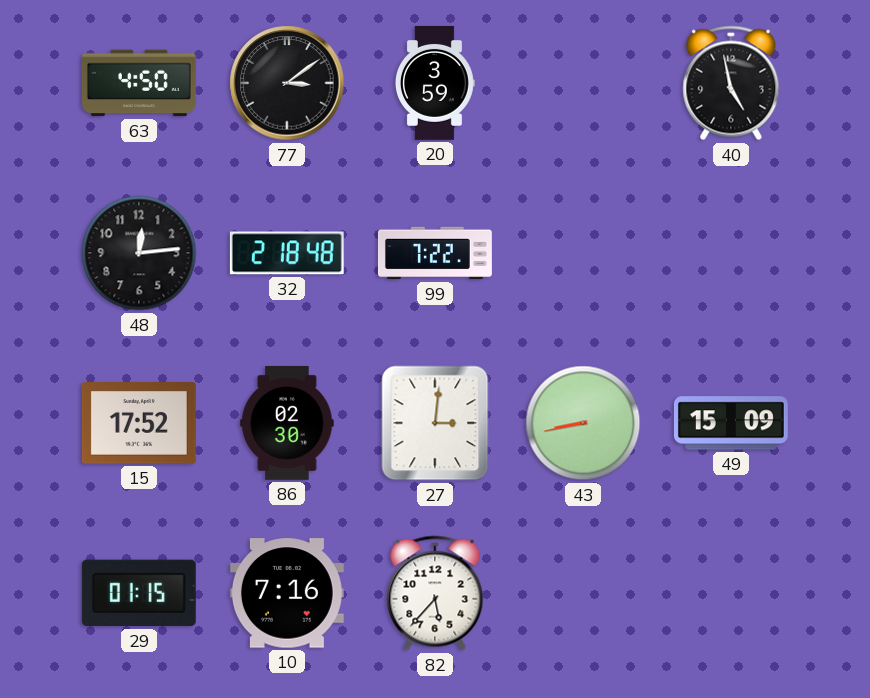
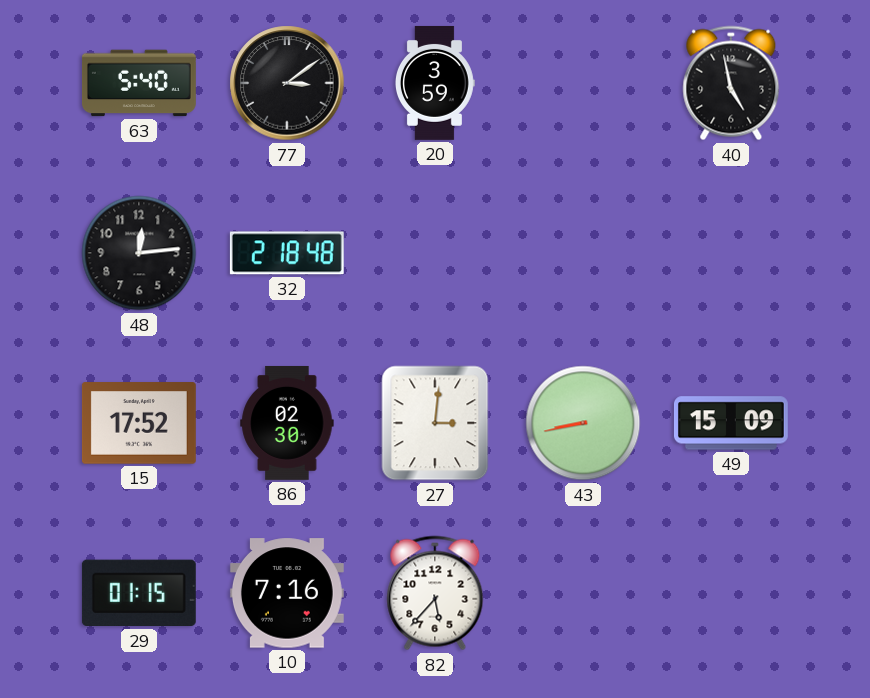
63: 4:50 -> 5:40
99: 7:22 -> none
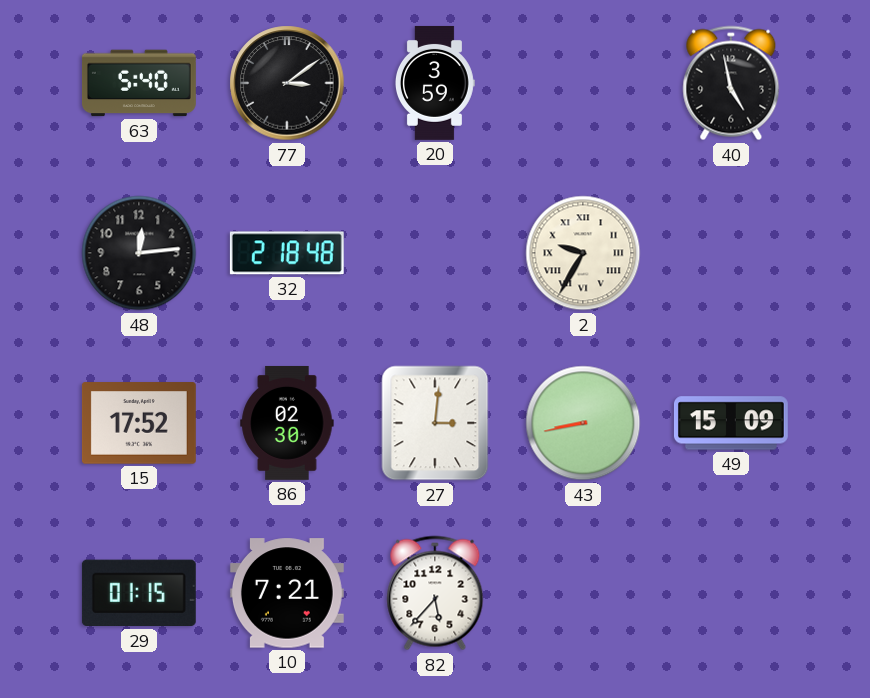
2: none -> 9:35
10: 7:16 -> 7:21
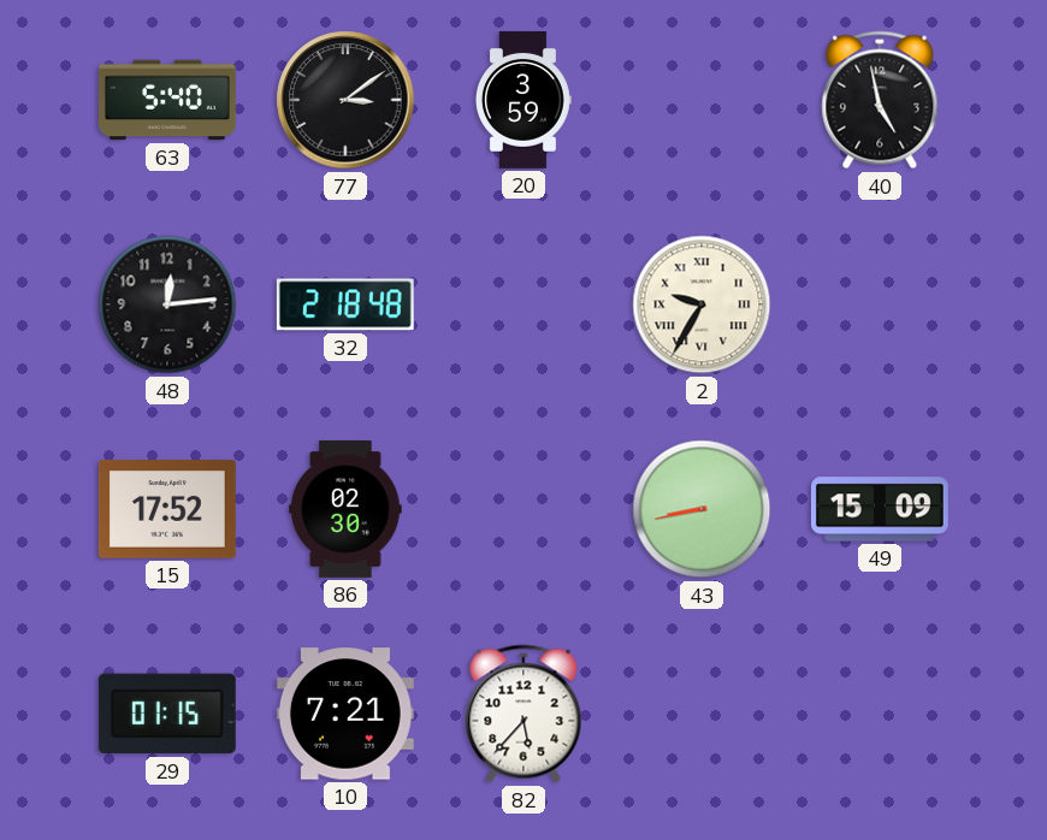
27: 3:01 -> none
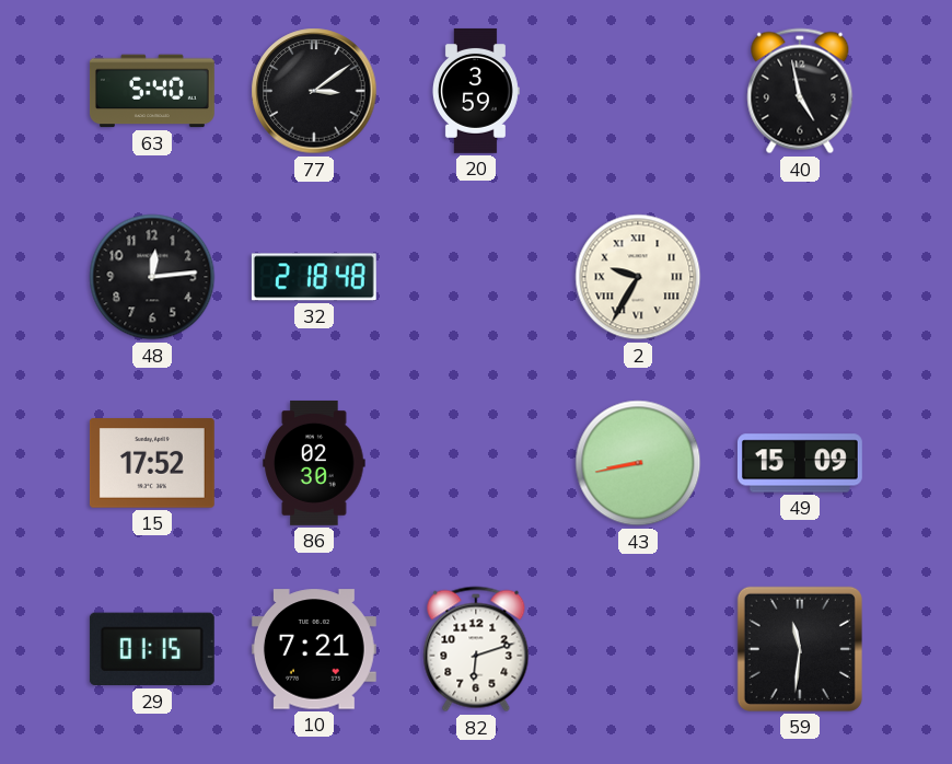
82: 5:37 -> 6:12
59: none -> 11:31
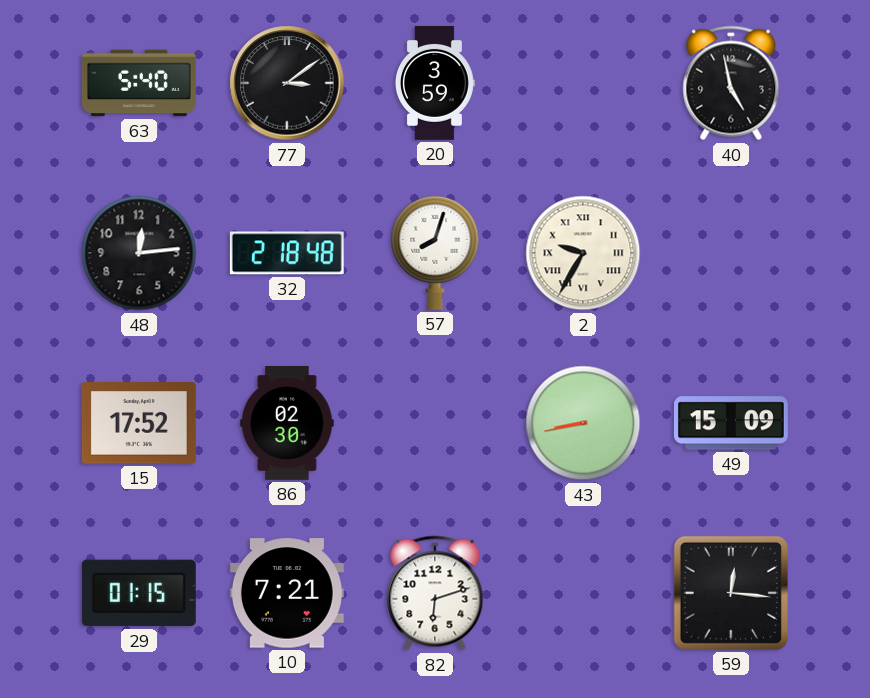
57: none -> 8:03
59: 11:31 -> 12:16
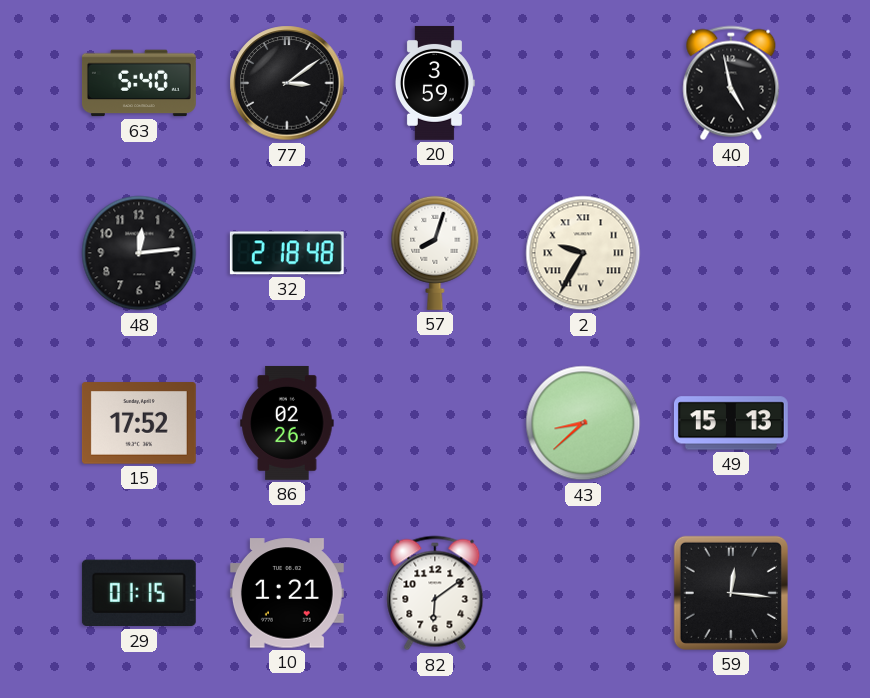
86: 02:30 -> 02:26
43: 8:43 -> 8:38
49: 15:09 -> 15:13
10: 7:21 -> 1:21
82: 6:12 -> 6:09
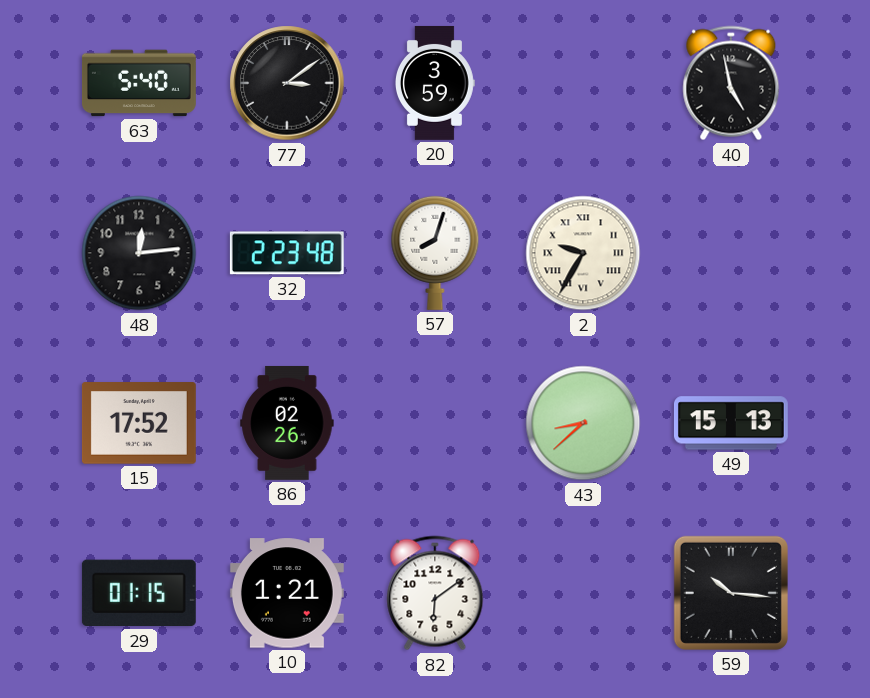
32: 2:18 -> 2:23
59: 12:16 -> 10:16
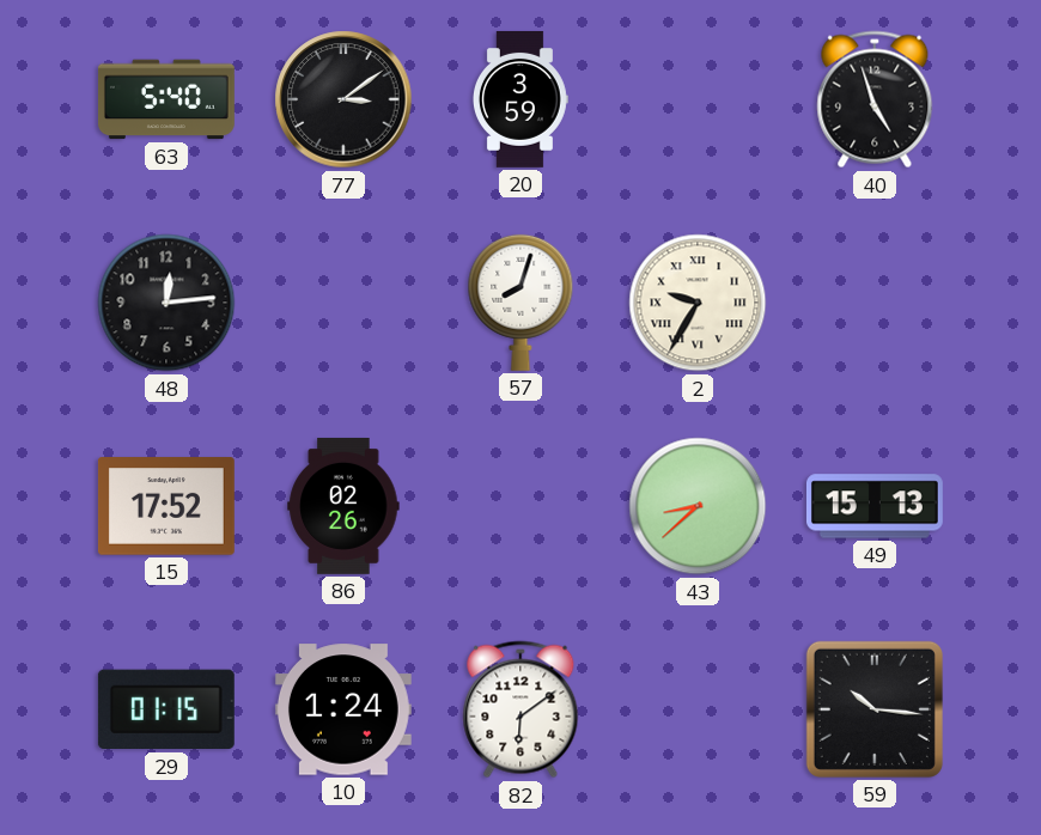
40: 4:58 -> 4:57
32: 2:23 -> none
10: 1:21 -> 1:24
